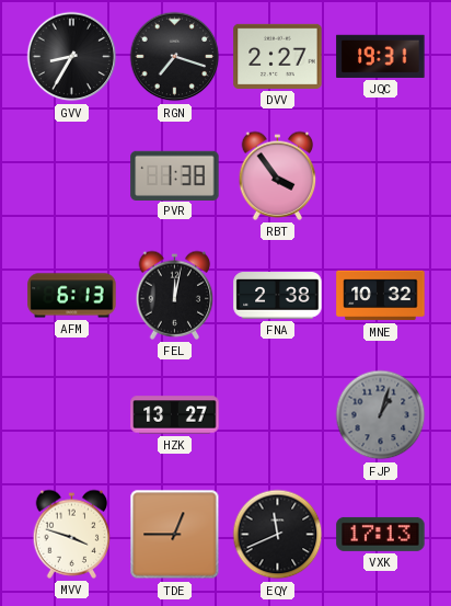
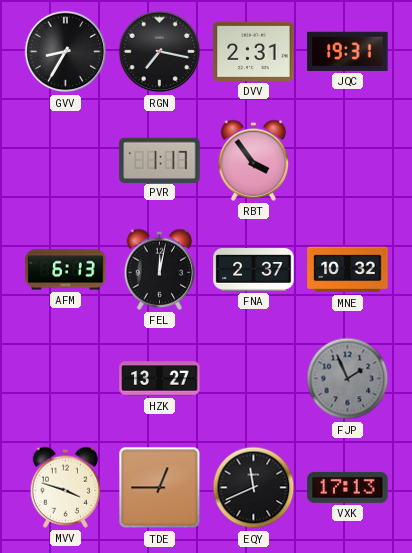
RGN: 7:18 -> 7:17
DVV: 2:27 -> 2:31
PVR: 1:38 -> 1:17
FNA: 2:38 -> 2:37
FJP: 1:03 -> 1:56
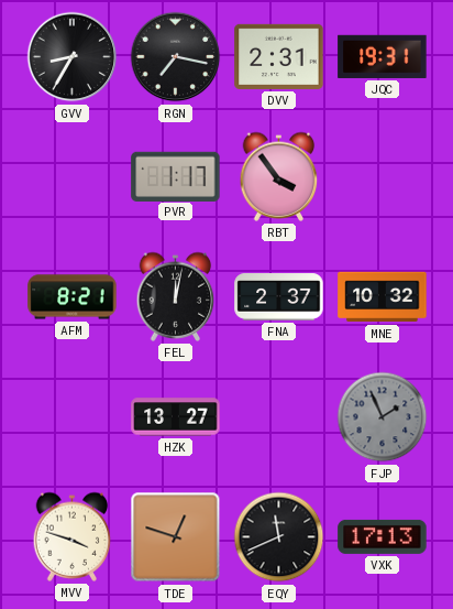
AFM: 6:13 -> 8:21
TDE: 12:45 -> 12:48
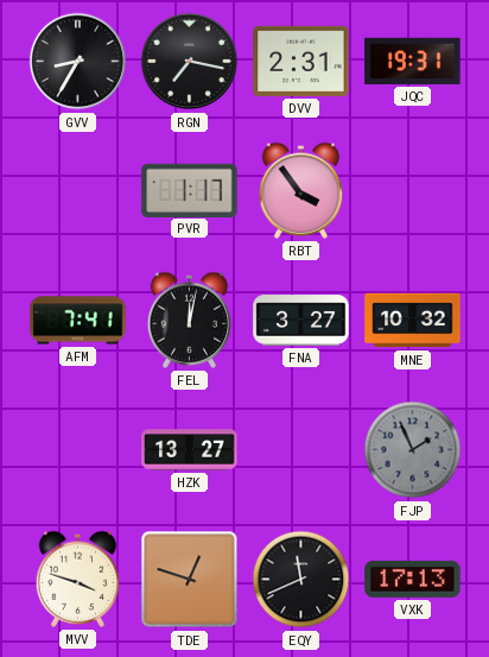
AFM: 8:21 -> 7:41
FNA: 2:37 -> 3:27
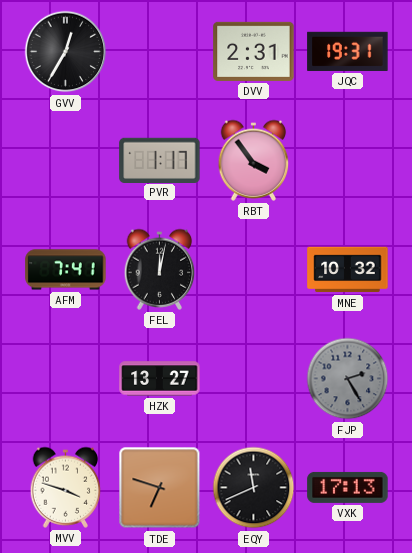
GVV: 8:35 -> 12:35
RGN: 7:17 -> none
FNA: 3:27 -> none
FJP: 1:56 -> 2:25
TDE: 12:48 -> 6:48
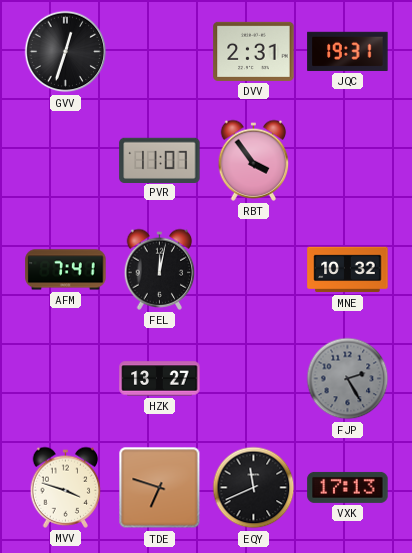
GVV: 12:35 -> 12:33
PVR: 1:17 -> 11:07
